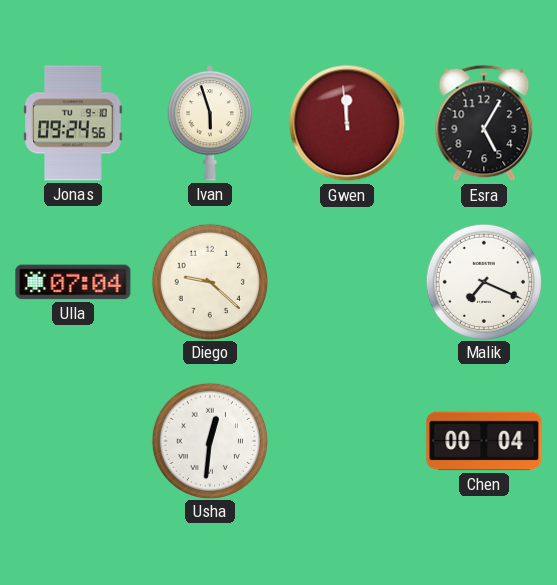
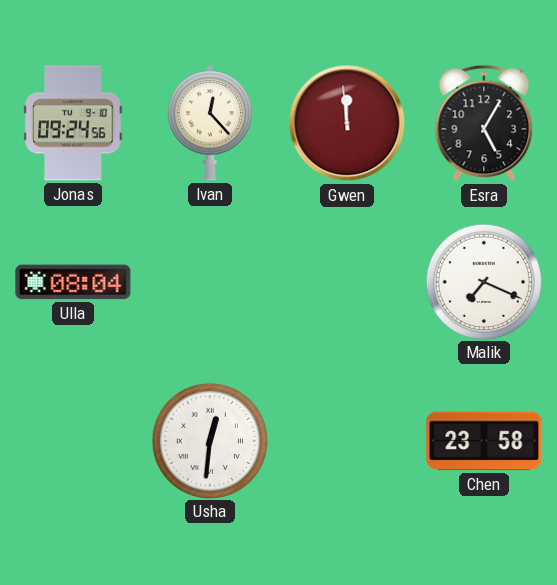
Ivan: 5:57 -> 12:23
Ulla: 07:04 -> 08:04
Diego: 9:22 -> none
Chen: 00:04 -> 23:58
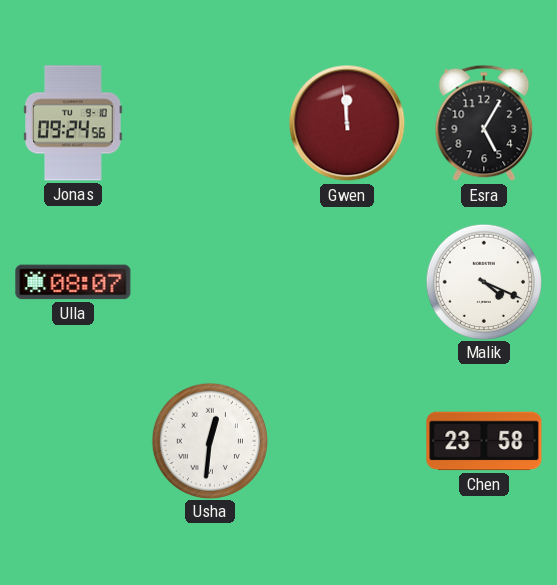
Ivan: 12:23 -> none
Ulla: 08:04 -> 08:07
Malik: 7:19 -> 4:19
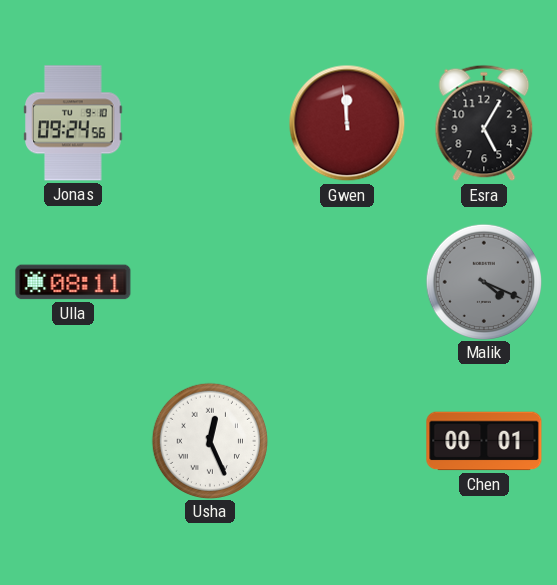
Ulla: 08:07 -> 08:11
Malik dial: white -> grey
Usha: 12:31 -> 12:26
Chen: 23:58 -> 00:01
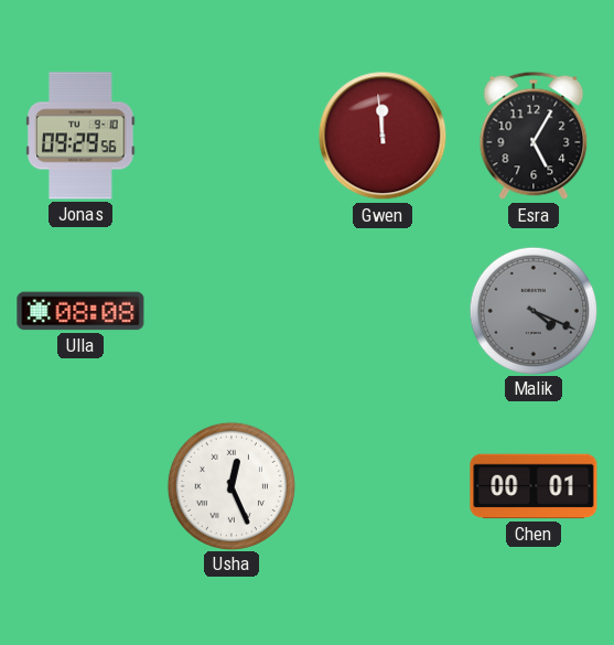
Jonas: 09:24 -> 09:29
Ulla: 08:11 -> 08:08
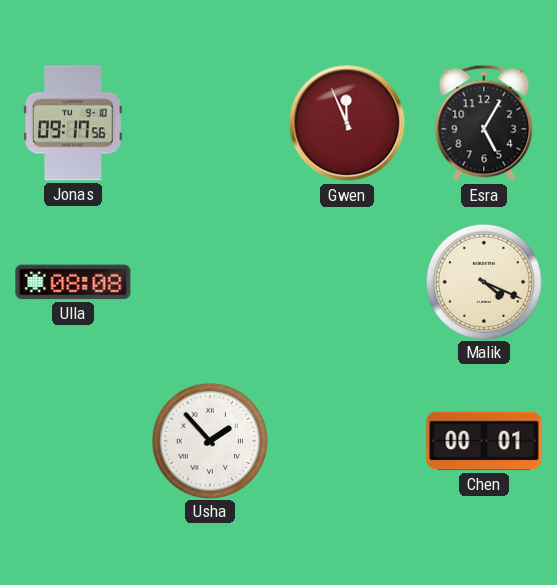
Jonas: 09:29 -> 09:17
Gwen: 11:59 -> 11:56
Malik dial: grey -> cream
Usha: 12:26 -> 1:53
